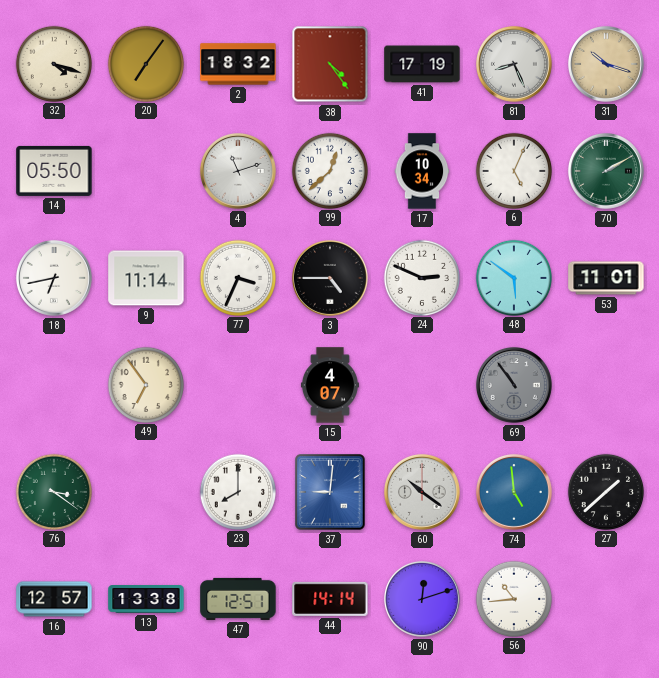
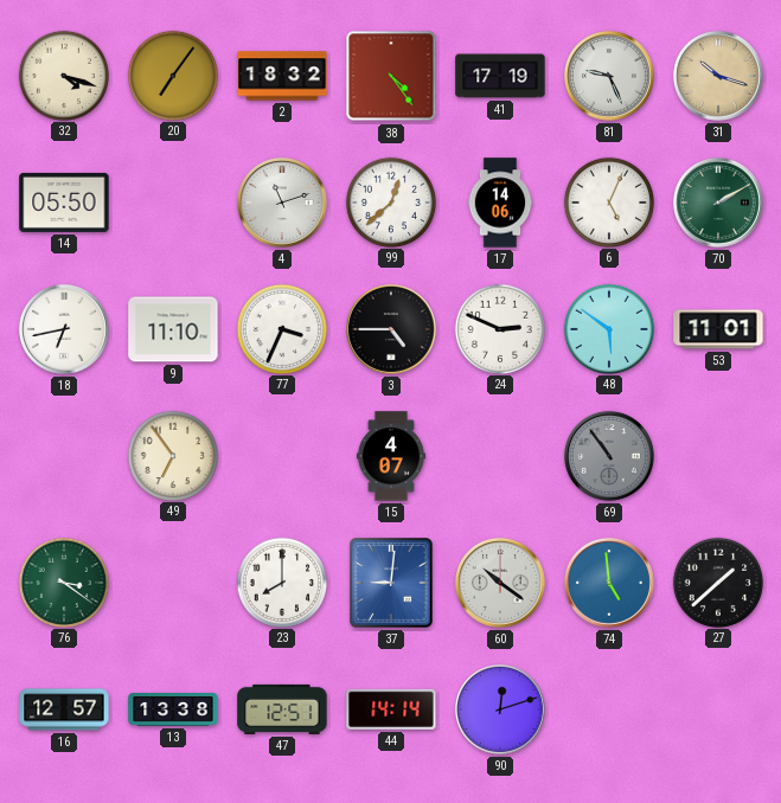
81: 8:26 -> 9:26
17: 10:34 -> 14:06
9: 11:14 -> 11:10
56: 10:44 -> none
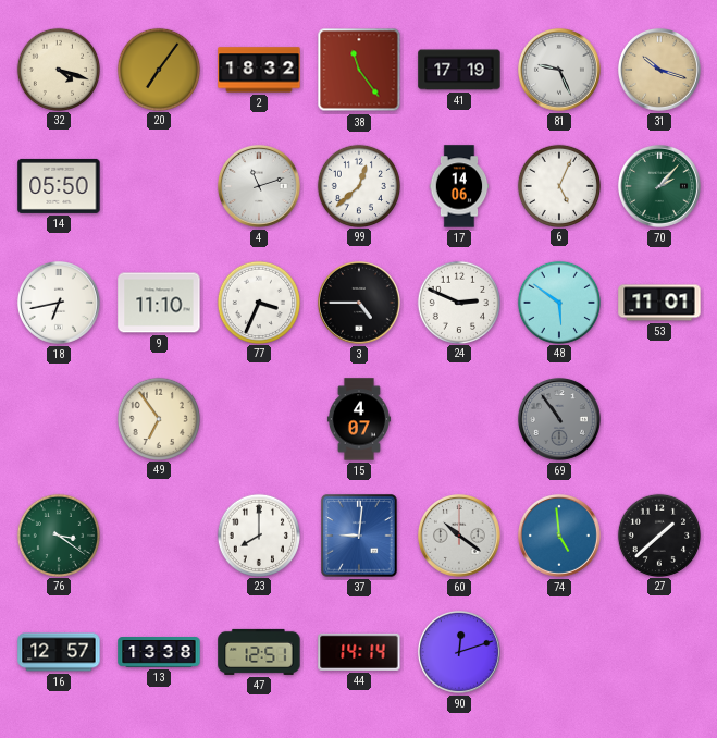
38: 4:24 -> 11:24
70: 2:10 -> 2:07
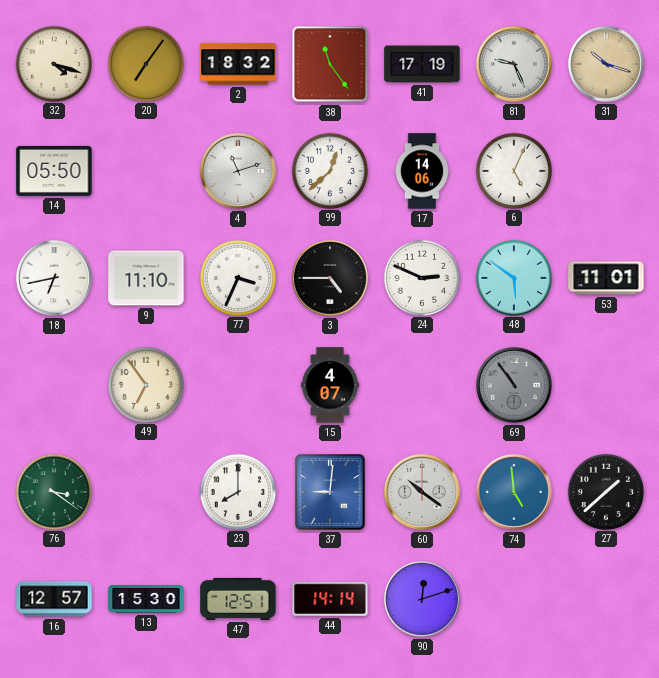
70: 2:07 -> none
13: 13:38 -> 15:30
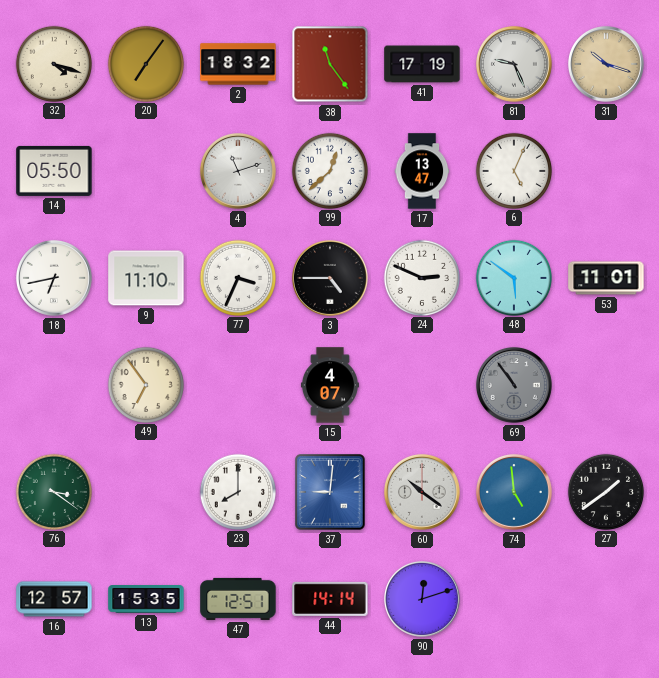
17: 14:06 -> 13:47
27: 1:38 -> 1:39
13: 15:30 -> 15:35
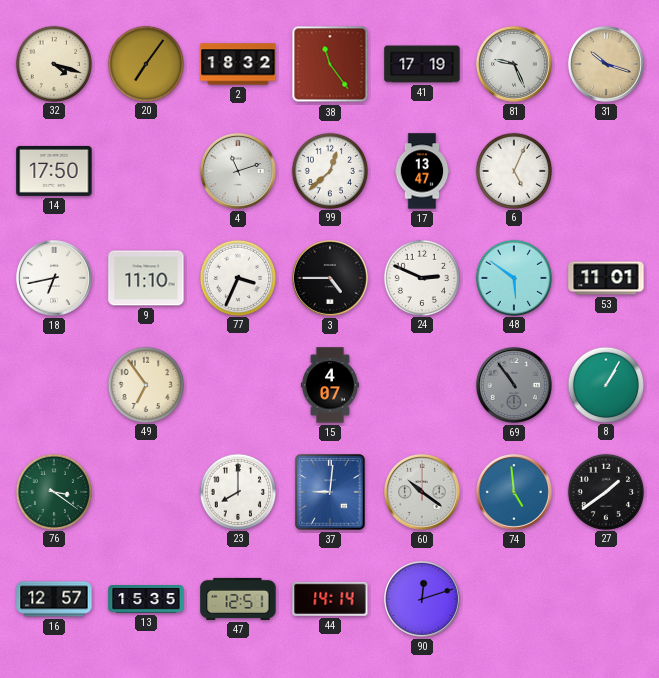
14: 05:50 -> 17:50
8: none -> 1:05
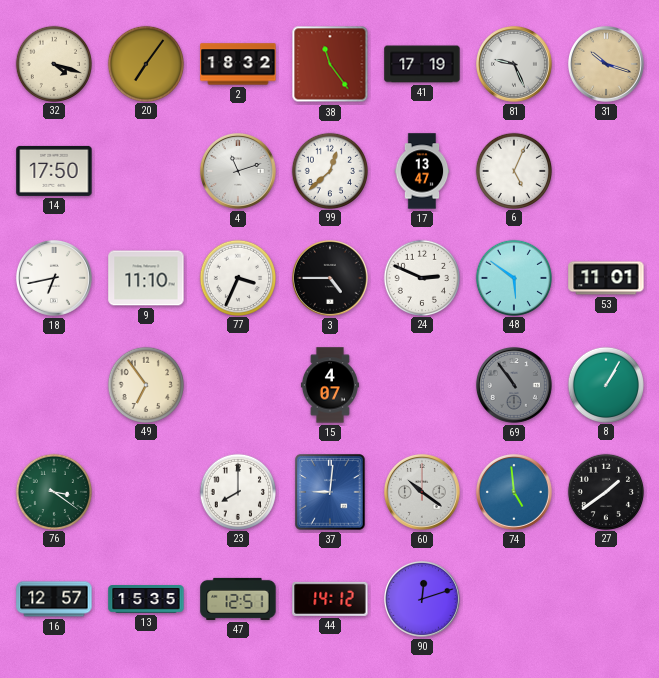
44: 14:14 -> 14:12
